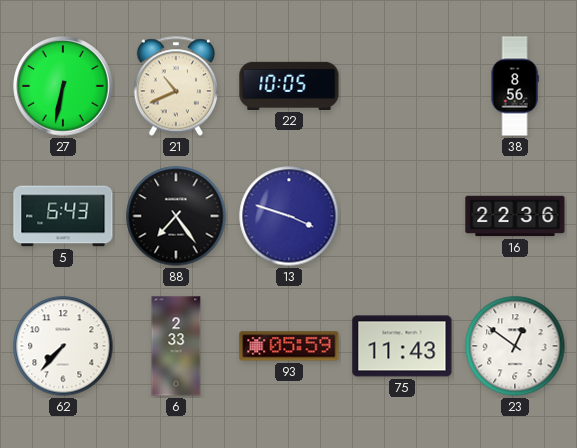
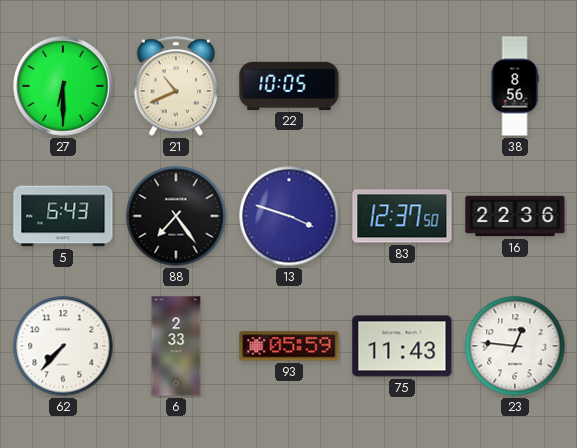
27: 6:32 -> 6:30
83: none -> 12:37
23: 12:51 -> 12:46
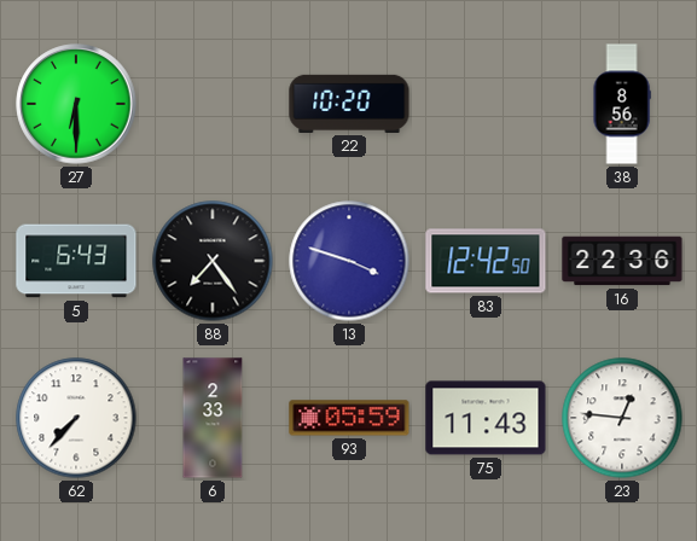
21: 10:41 -> none
22: 10:05 -> 10:20
83: 12:37 -> 12:42
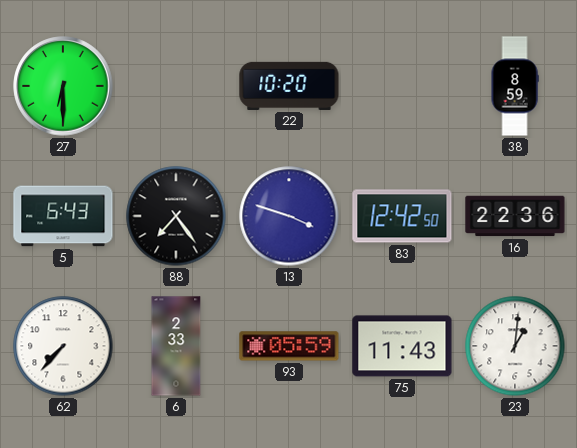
38: 8:56 -> 8:59
23: 12:46 -> 1:01
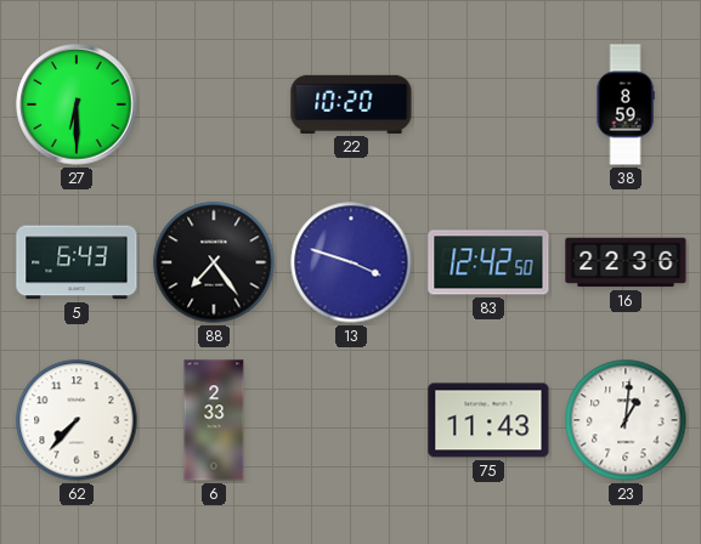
93: 05:59 -> none
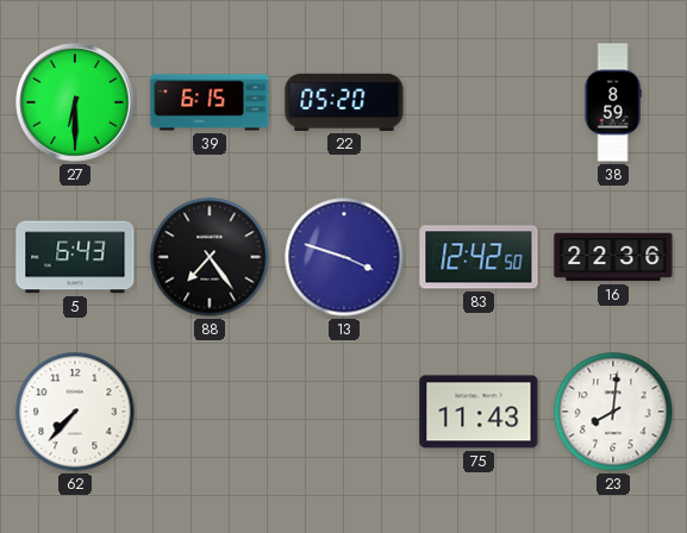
39: none -> 6:15
22: 10:20 -> 05:20
6: 2:33 -> none
23: 1:01 -> 8:01
